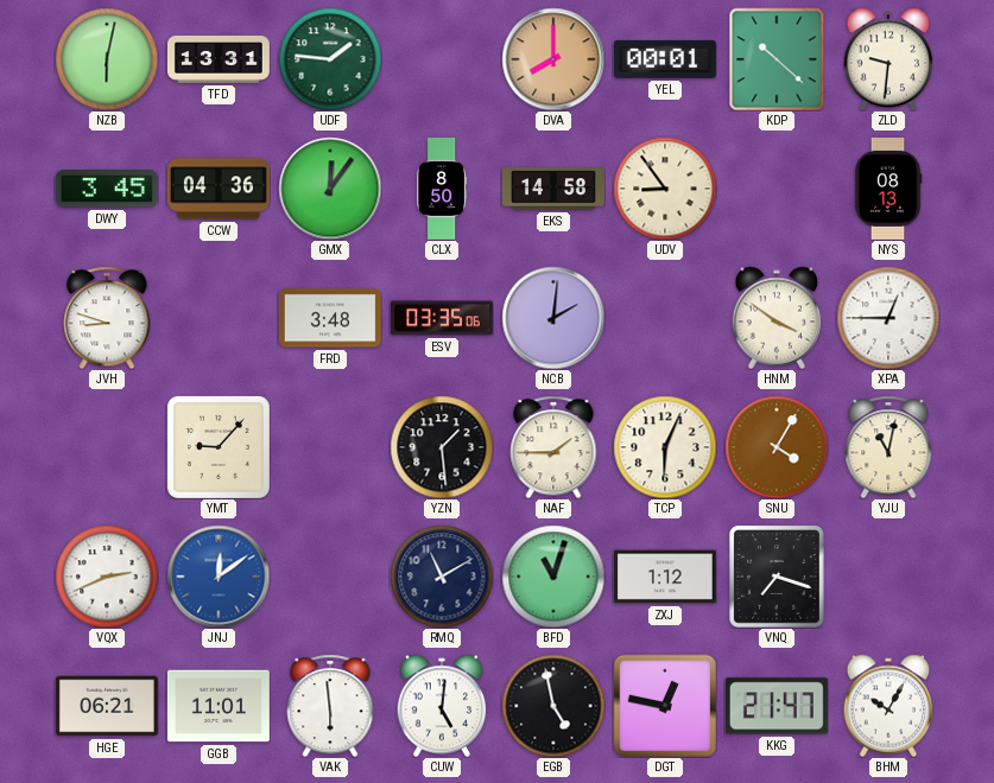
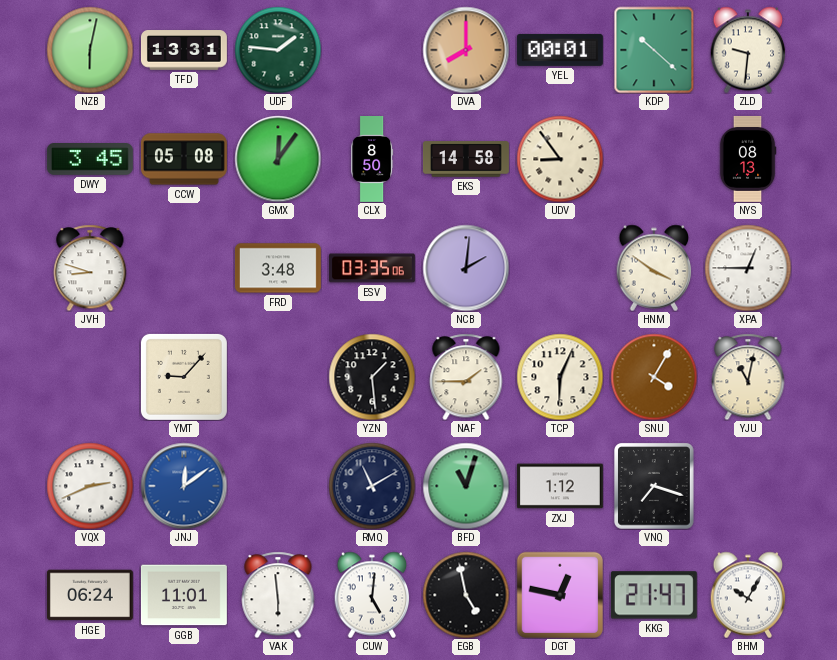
CCW: 04:36 -> 05:08
HGE: 06:21 -> 06:24
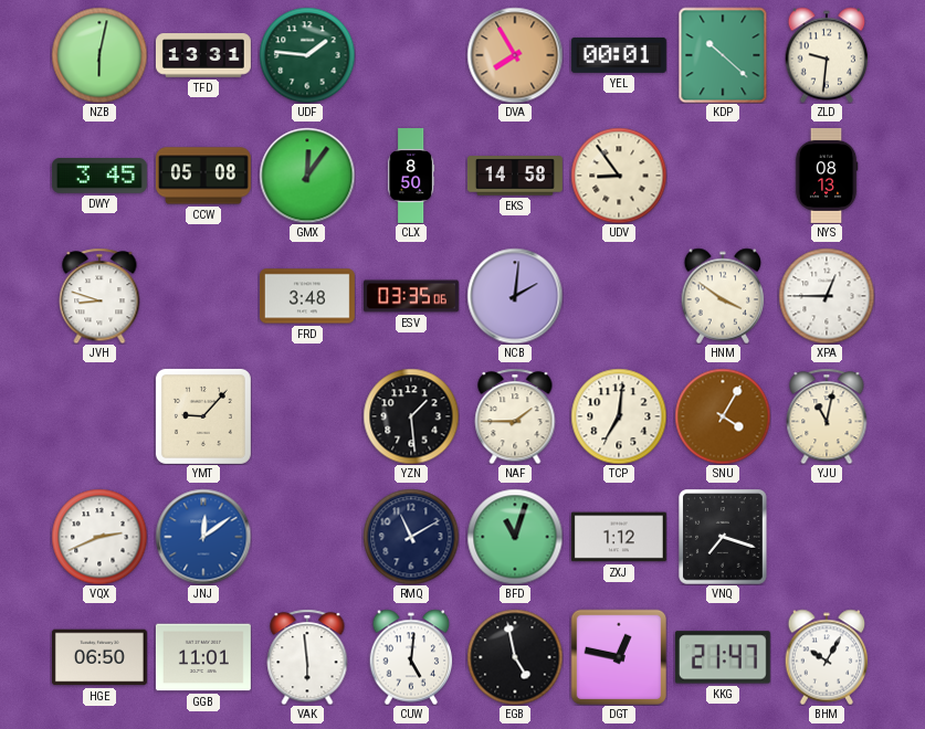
DVA: 8:00 -> 7:55
TCP: 6:04 -> 7:01
HGE: 06:24 -> 06:50
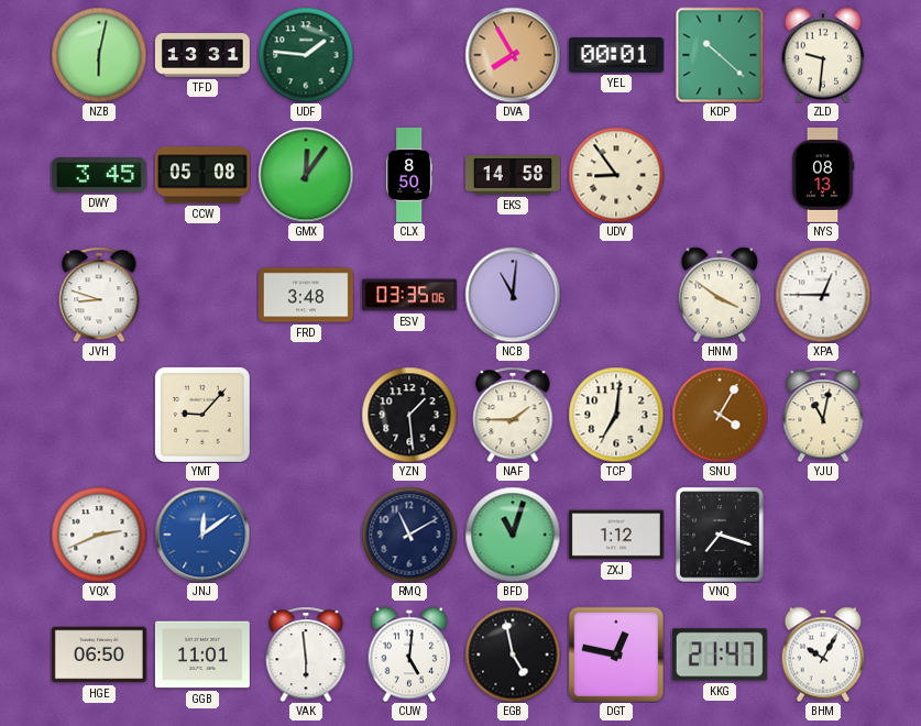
NCB: 2:01 -> 11:01
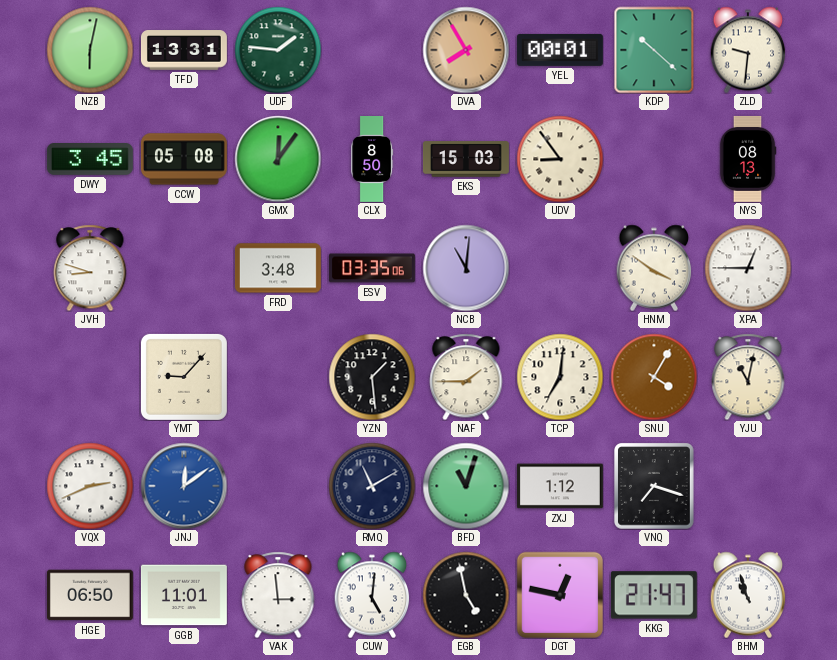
EKS: 14:58 -> 15:03
VAK: 5:59 -> 2:59
BHM: 10:05 -> 10:57
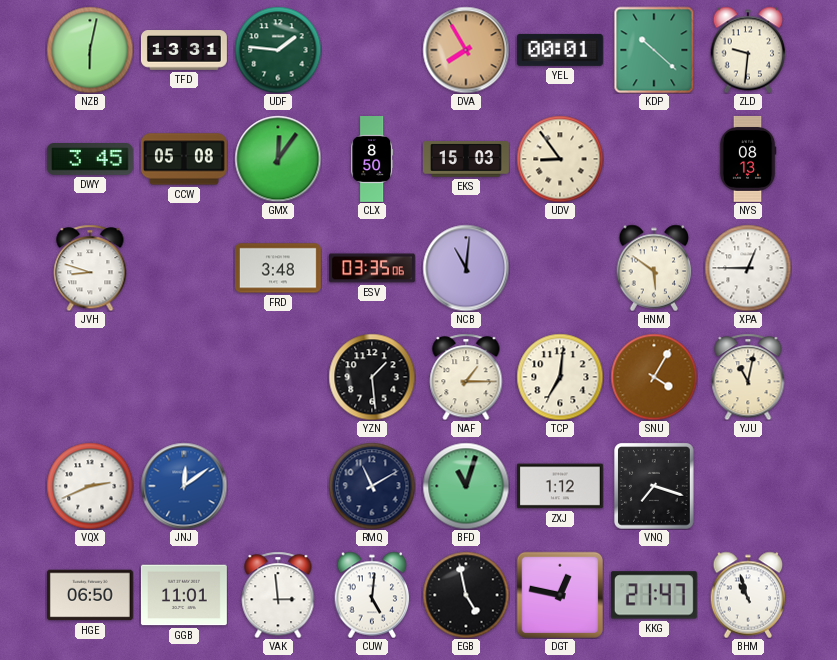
HNM: 3:51 -> 5:51
YMT: 9:07 -> none
NAF: 1:45 -> 1:15
